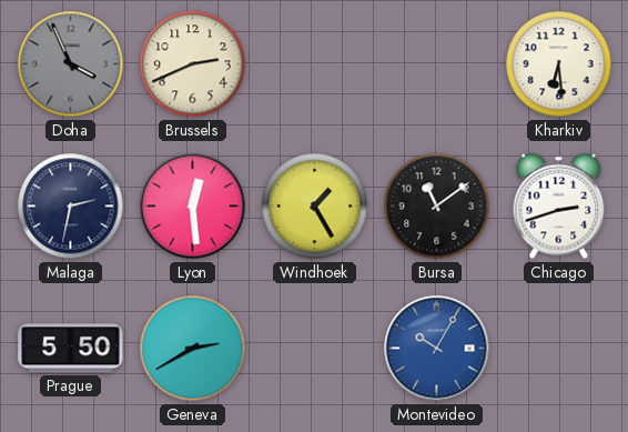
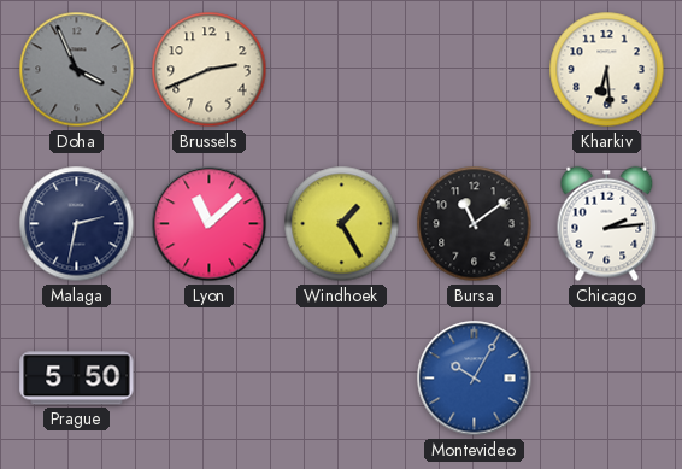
Lyon: 12:29 -> 11:08
Chicago: 2:42 -> 2:14
Geneva: 2:40 -> none
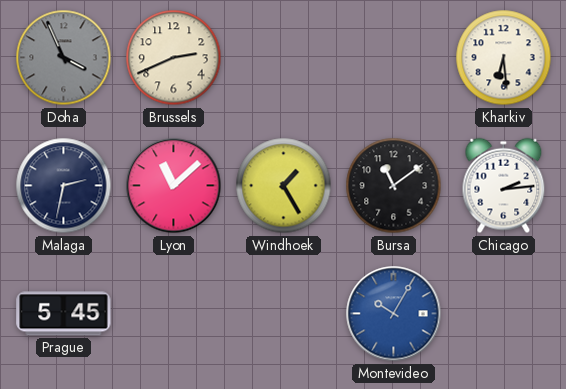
Prague: 5:50 -> 5:45
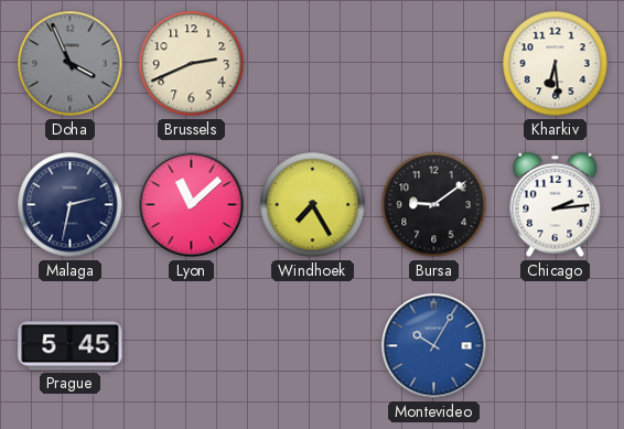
Windhoek: 1:25 -> 7:25
Bursa: 11:09 -> 9:09
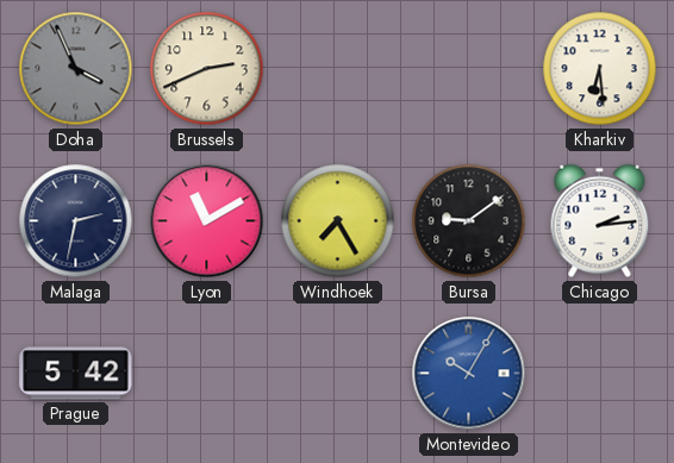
Lyon: 11:08 -> 11:10
Prague: 5:45 -> 5:42
